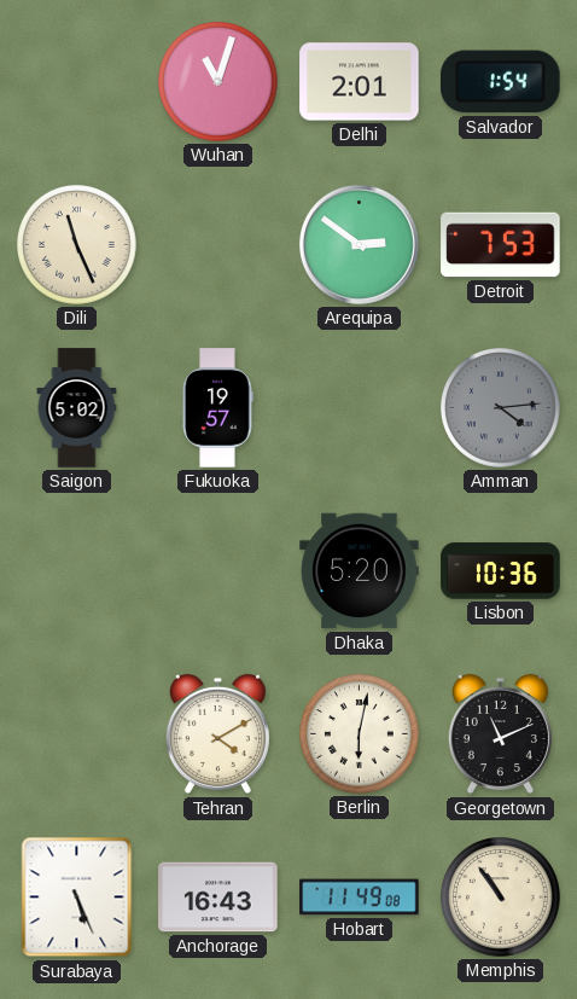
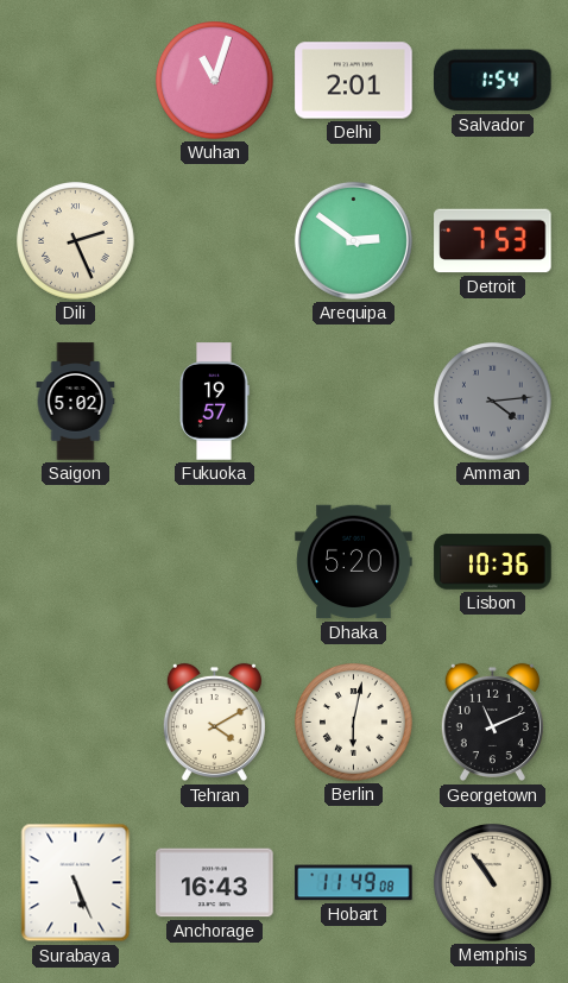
Dili: 11:26 -> 2:26
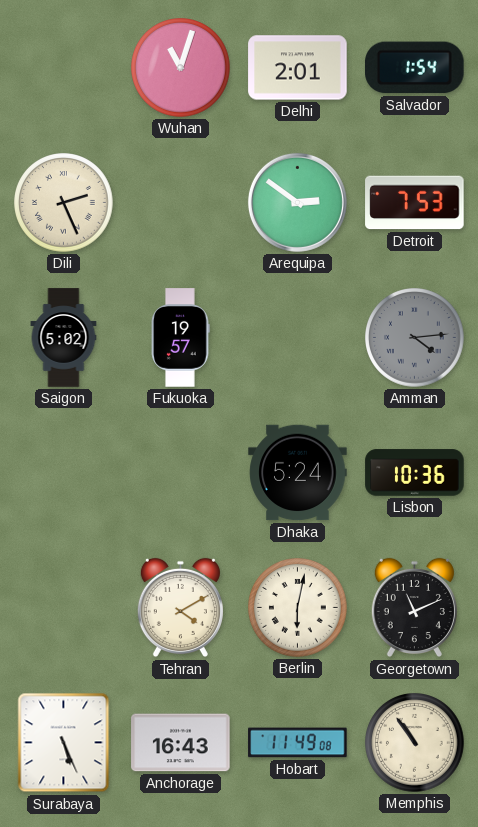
Dhaka: 5:20 -> 5:24
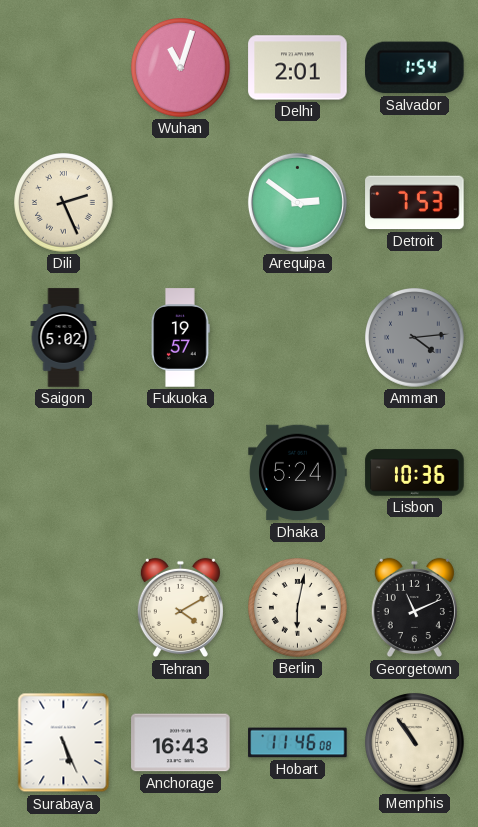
Hobart: 11:49 -> 11:46
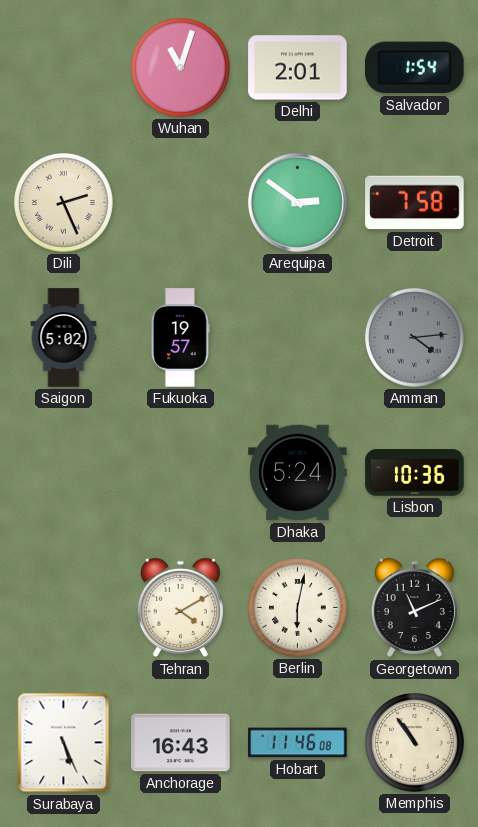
Detroit: 7:53 -> 7:58
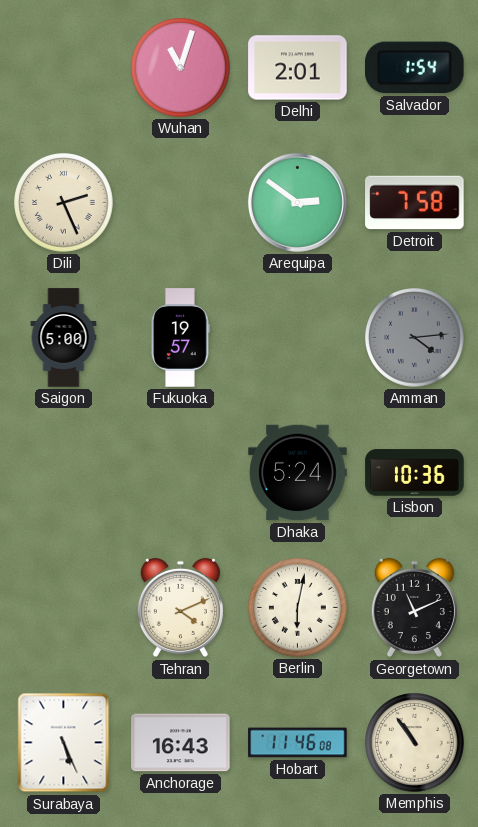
Saigon: 5:02 -> 5:00
Tehran: 4:10 -> 4:11
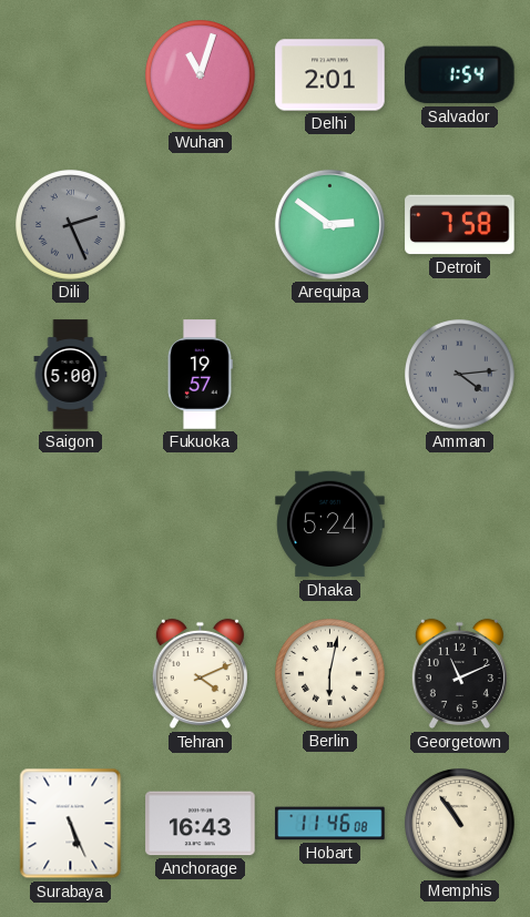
Dili dial: cream -> grey
Lisbon: 10:36 -> none
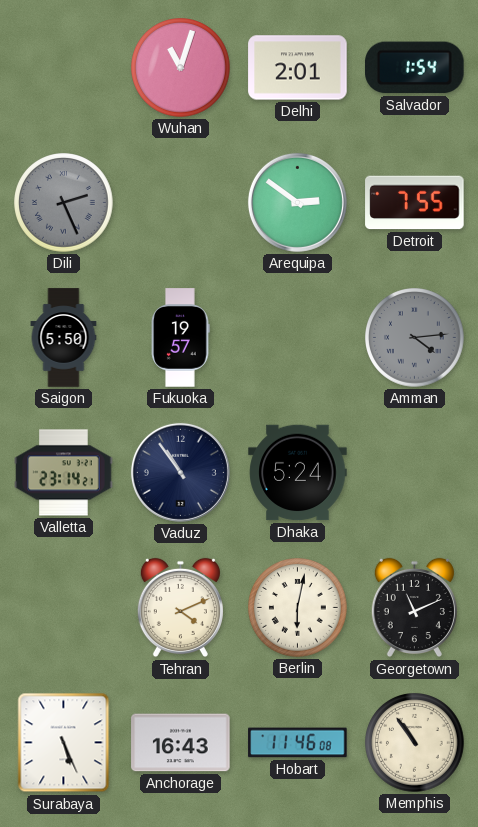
Detroit: 7:58 -> 7:55
Saigon: 5:00 -> 5:50
Valletta: none -> 23:14
Vaduz: none -> 10:54
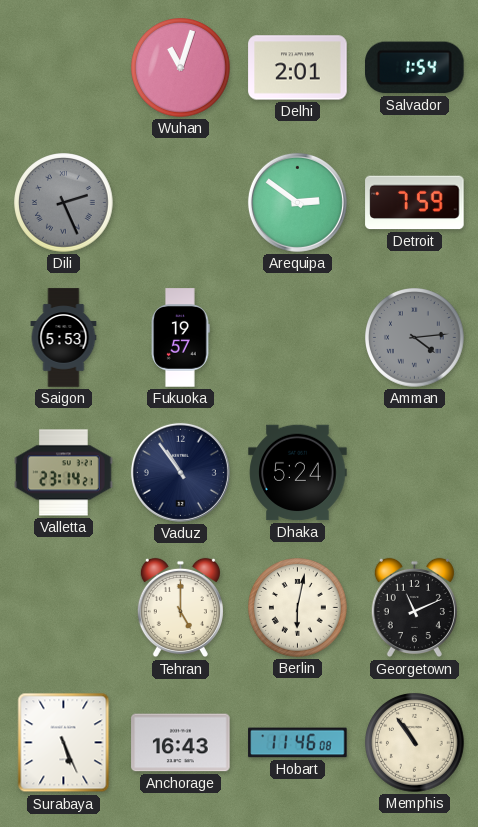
Detroit: 7:55 -> 7:59
Saigon: 5:50 -> 5:53
Tehran: 4:11 -> 5:00
